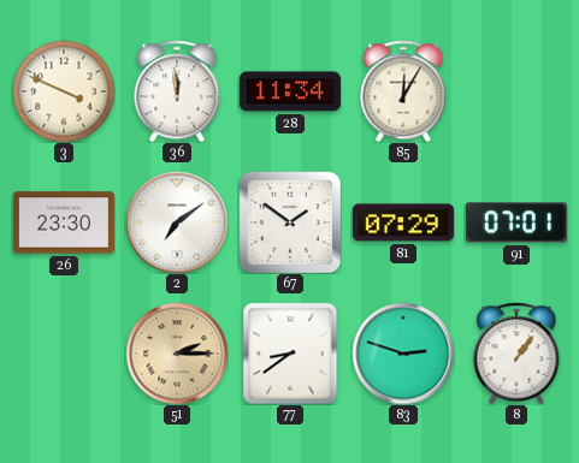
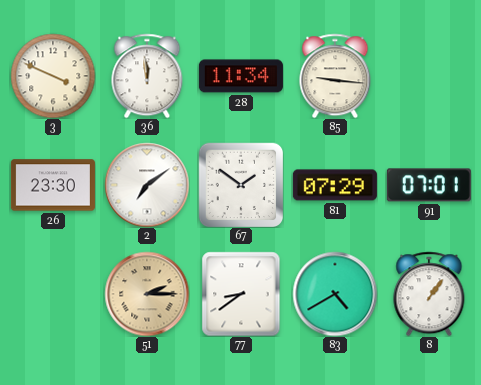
85: 12:05 -> 9:16
83: 2:48 -> 4:40
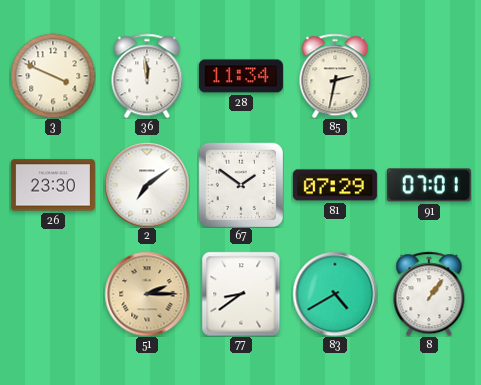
85: 9:16 -> 2:32
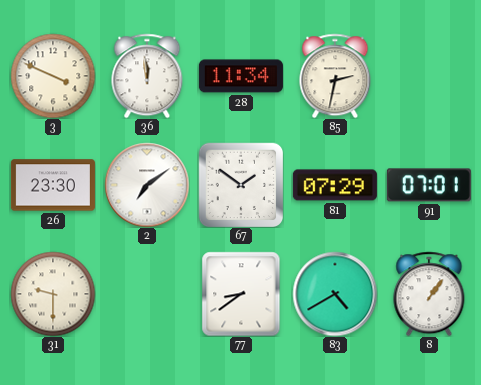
31: none -> 9:30
51: 2:15 -> none
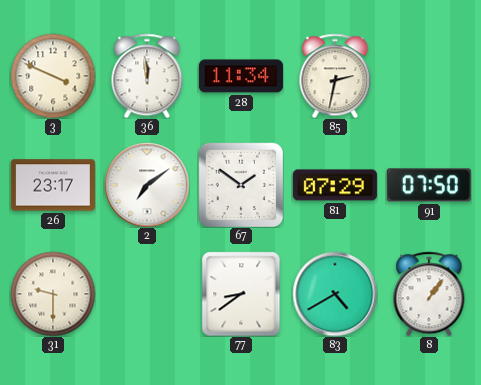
26: 23:30 -> 23:17
91: 07:01 -> 07:50
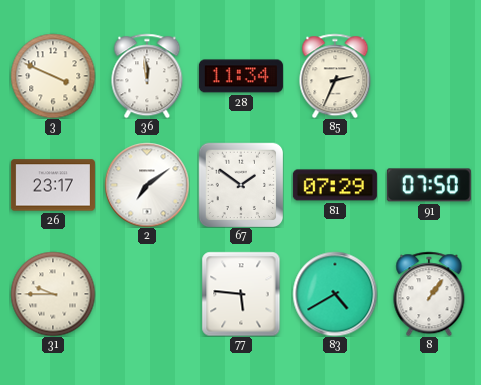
85: 2:32 -> 2:34
31: 9:30 -> 9:45
77: 8:39 -> 5:46
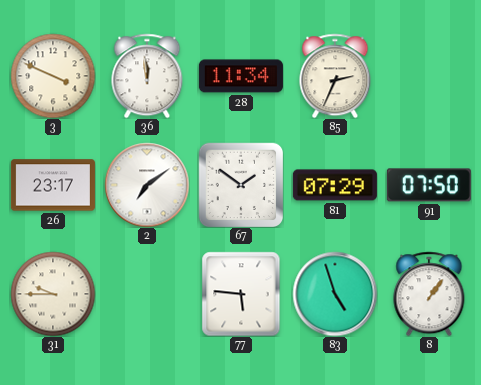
83: 4:40 -> 4:57
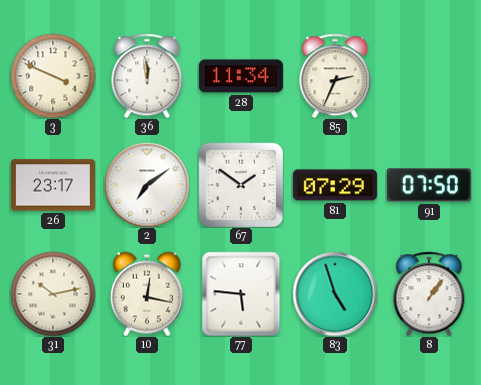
31: 9:45 -> 10:13
10: none -> 12:17
